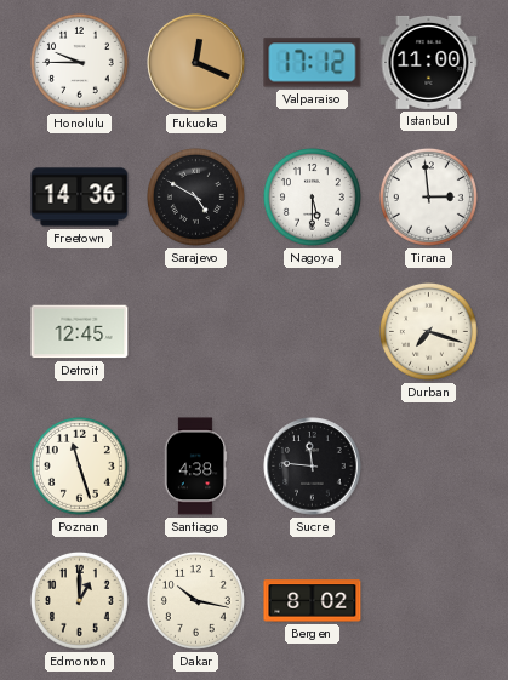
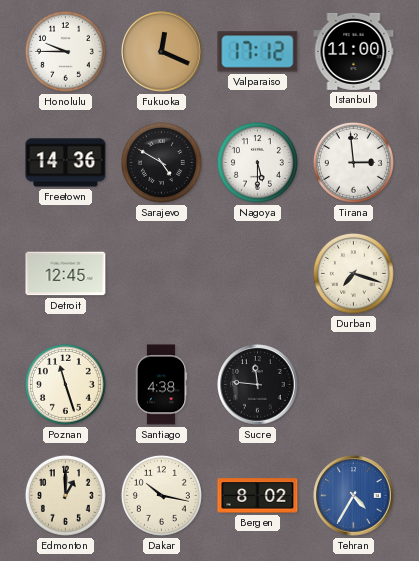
Tehran: none -> 4:35
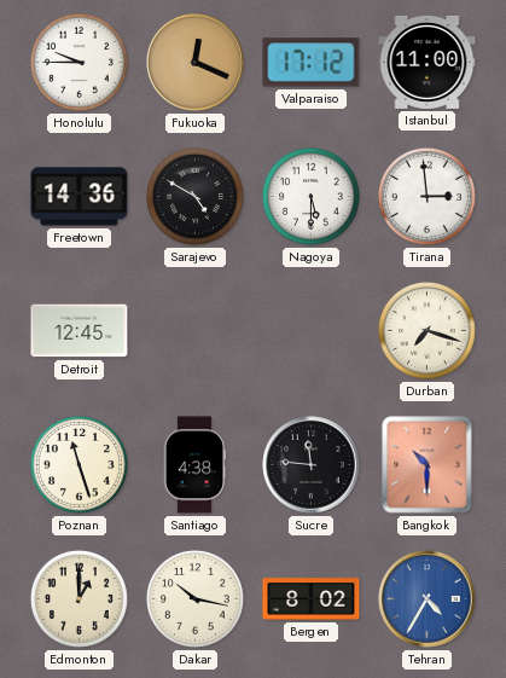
Bangkok: none -> 10:30
